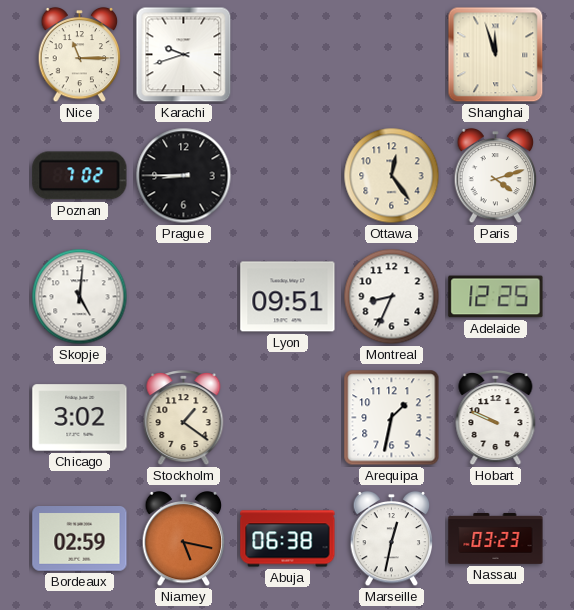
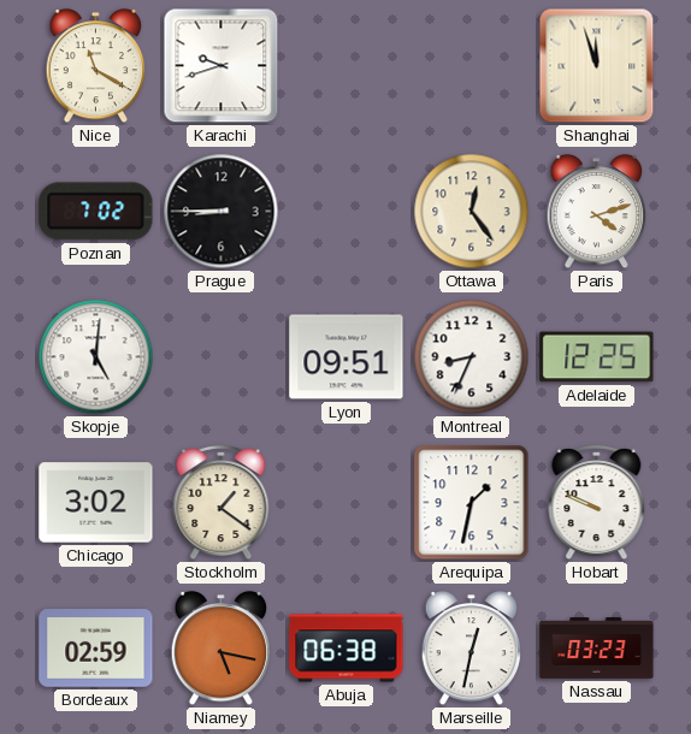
Nice: 11:15 -> 11:20
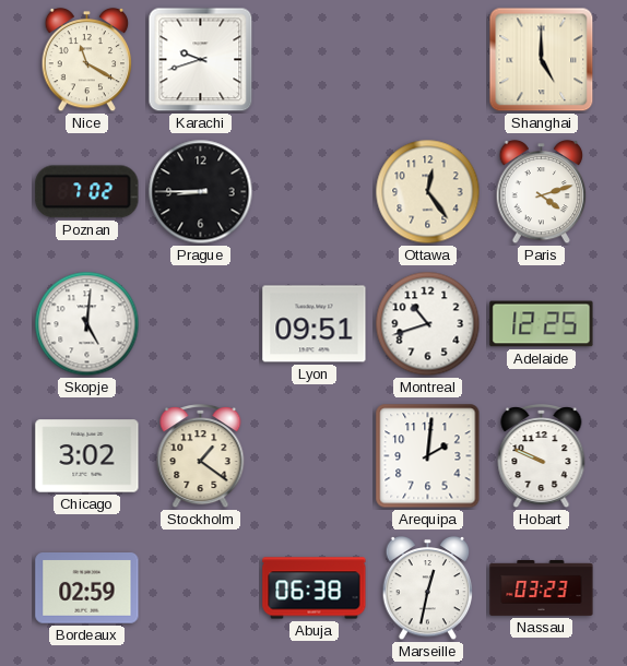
Shanghai: 11:57 -> 5:00
Montreal: 8:34 -> 10:42
Arequipa: 1:32 -> 2:01
Niamey: 5:17 -> none
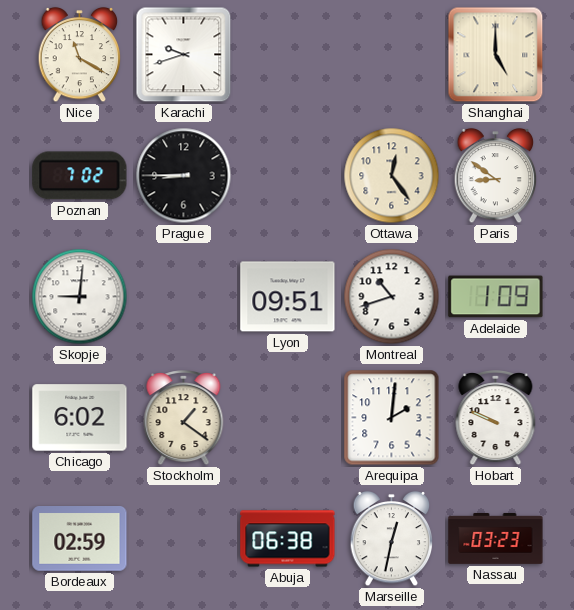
Paris: 4:12 -> 8:51
Skopje: 5:01 -> 9:01
Adelaide: 12:25 -> 1:09
Chicago: 3:02 -> 6:02
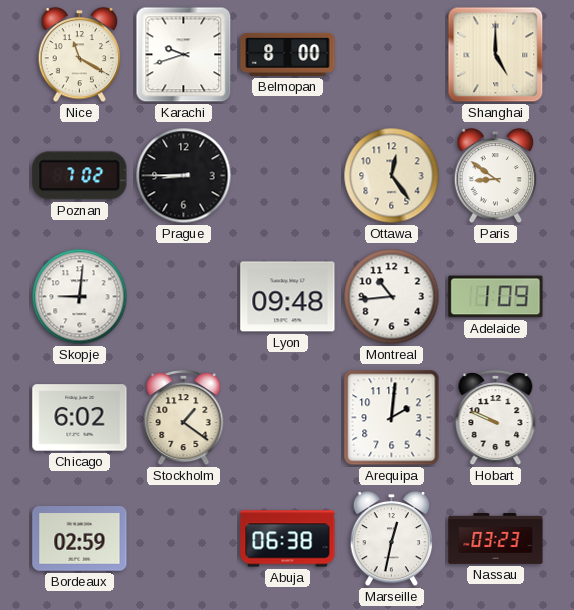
Belmopan: none -> 8:00
Lyon: 09:51 -> 09:48
Montreal: 10:42 -> 10:44
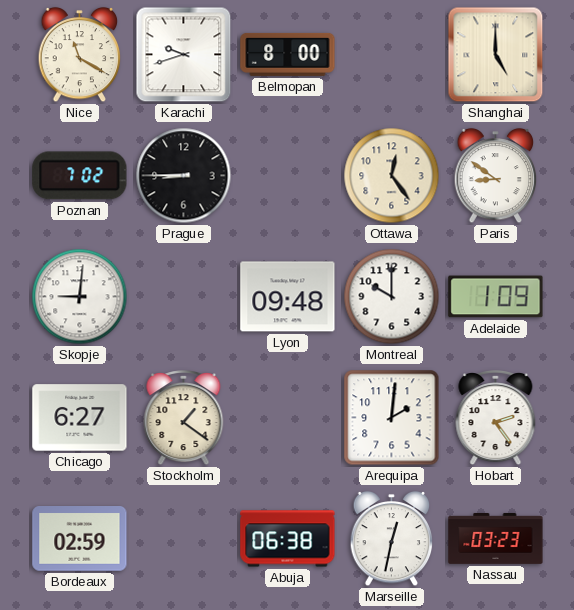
Montreal: 10:44 -> 10:00
Chicago: 6:02 -> 6:27
Hobart: 9:49 -> 2:24
